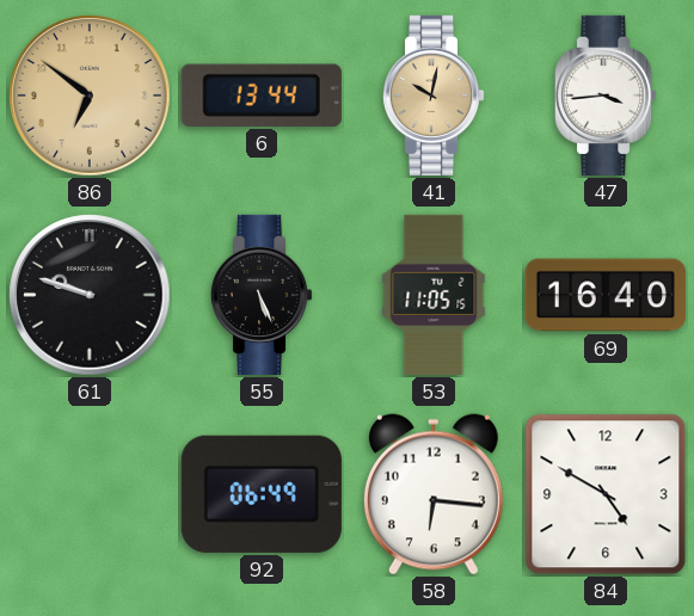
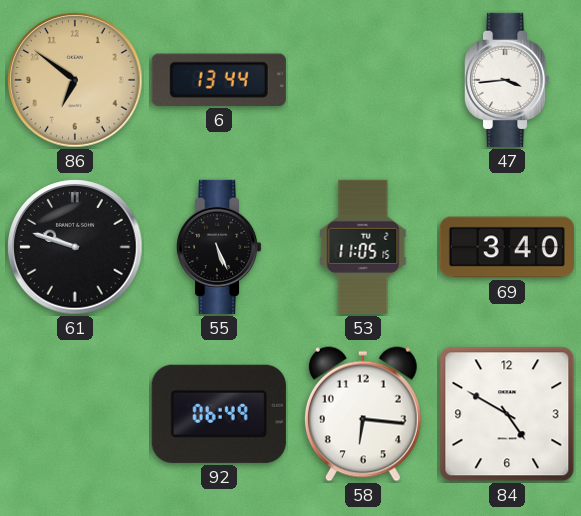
41: 10:02 -> none
69: 16:40 -> 3:40
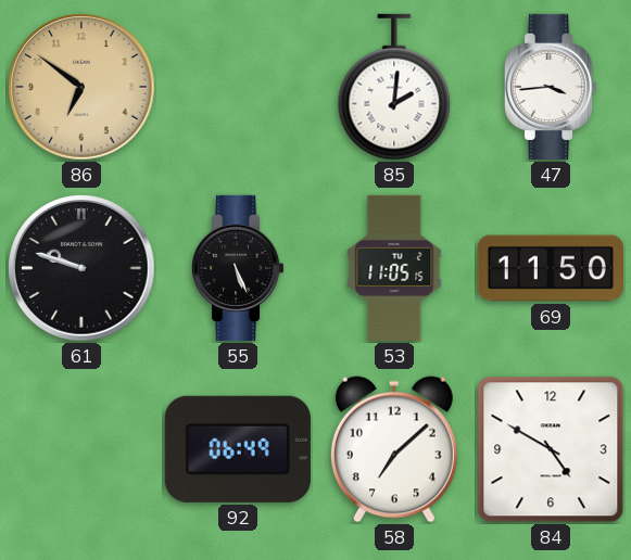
6: 13:44 -> none
85: none -> 2:01
69: 3:40 -> 11:50
58: 6:16 -> 7:08
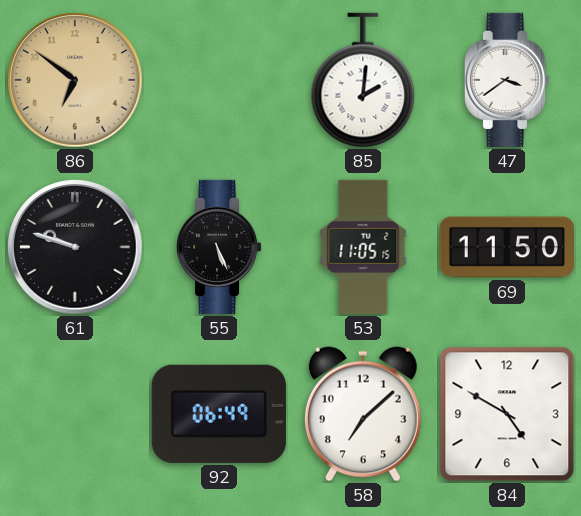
47: 3:44 -> 3:39
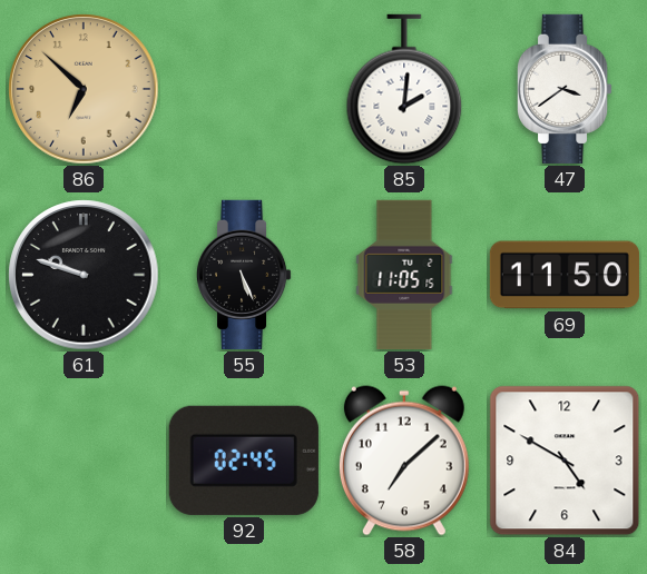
86: 6:51 -> 6:52
92: 06:49 -> 02:45
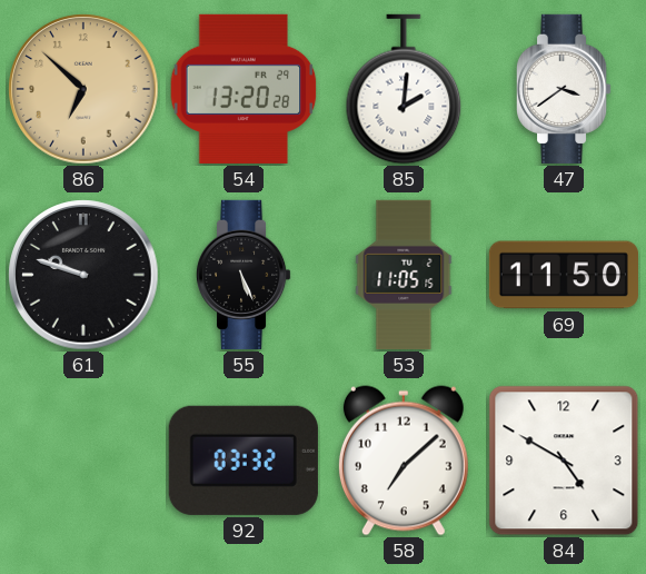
54: none -> 13:20
92: 02:45 -> 03:32
